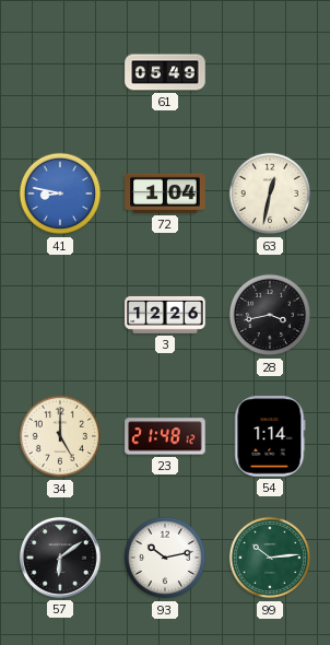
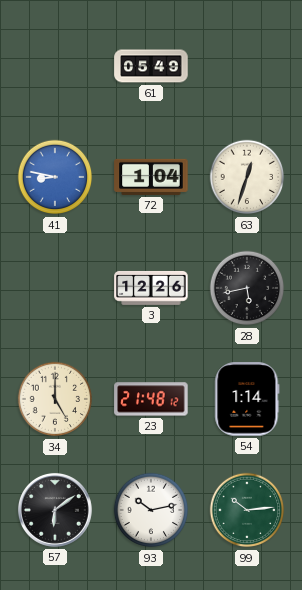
63: 12:32 -> 12:33
28: 3:43 -> 5:43
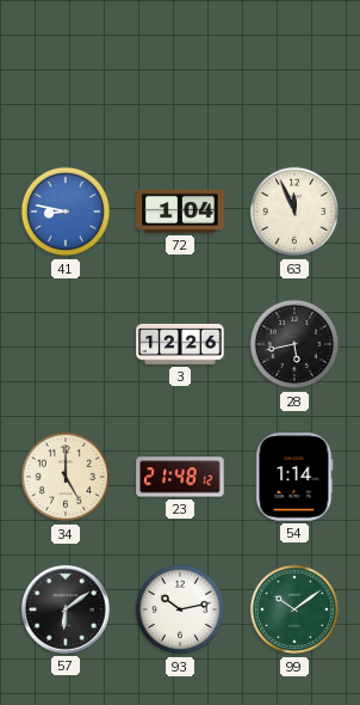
61: 05:49 -> none
63: 12:33 -> 11:56
99: 10:14 -> 10:09
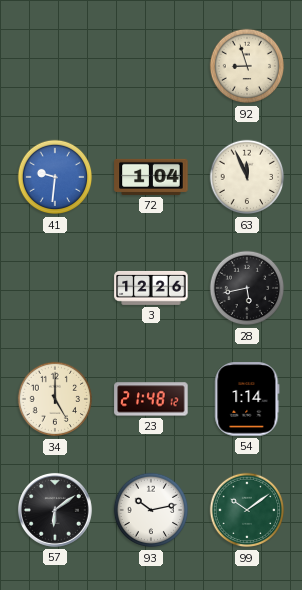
92: none -> 8:57
41: 8:47 -> 9:31
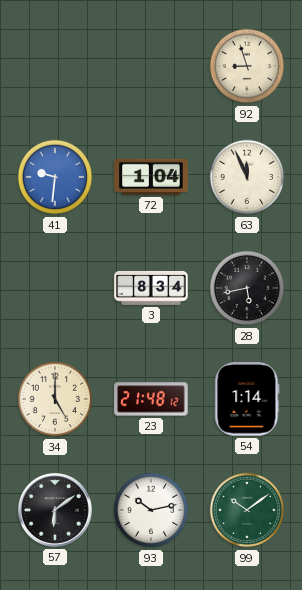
3: 12:26 -> 8:34
